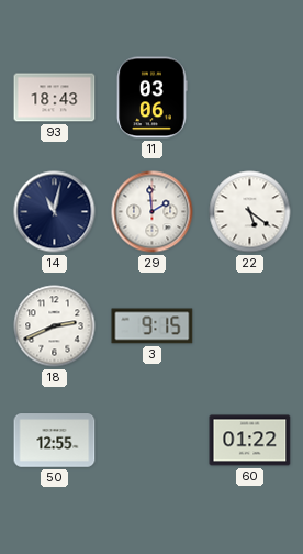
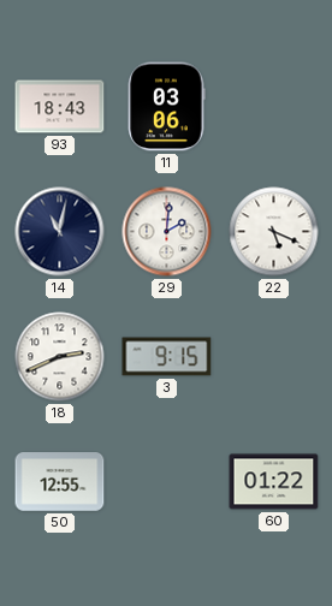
29: 1:59 -> 2:01
22: 5:21 -> 5:19
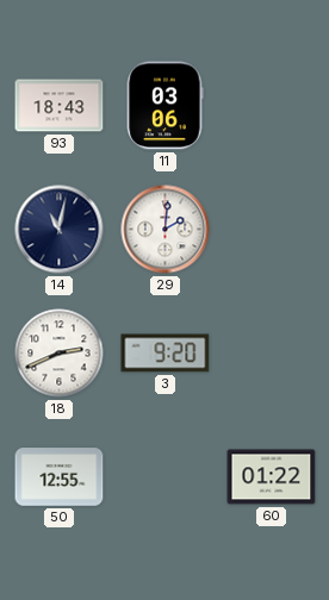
22: 5:19 -> none
3: 9:15 -> 9:20
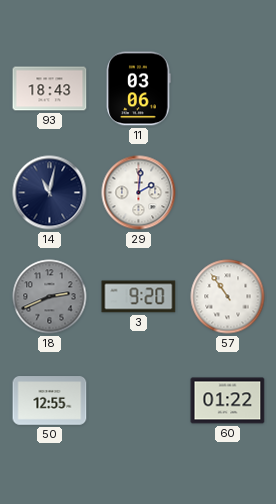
18 dial: white -> grey
57: none -> 10:54
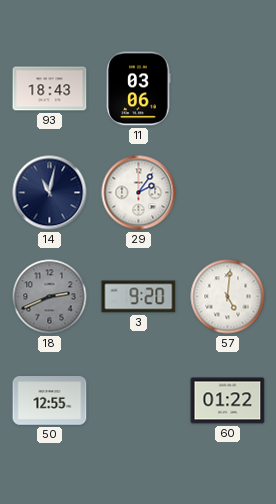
29: 2:01 -> 2:06
57: 10:54 -> 5:01
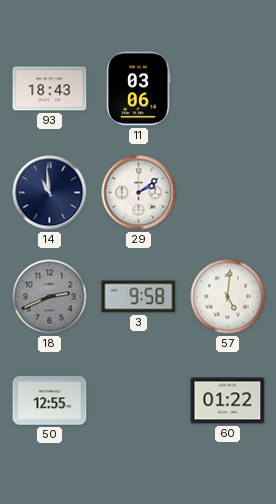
14: 11:02 -> 10:59
29: 2:06 -> 2:09
3: 9:20 -> 9:58
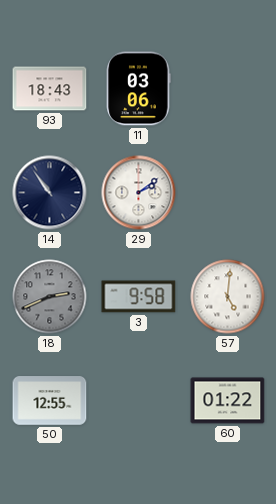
14: 10:59 -> 10:54
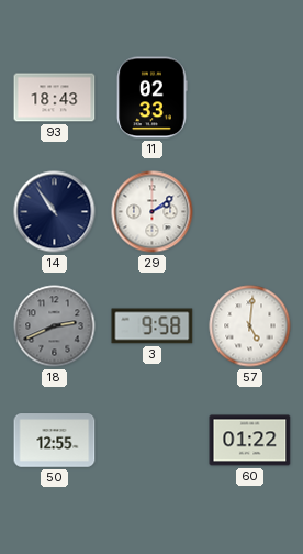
11: 03:06 -> 02:33
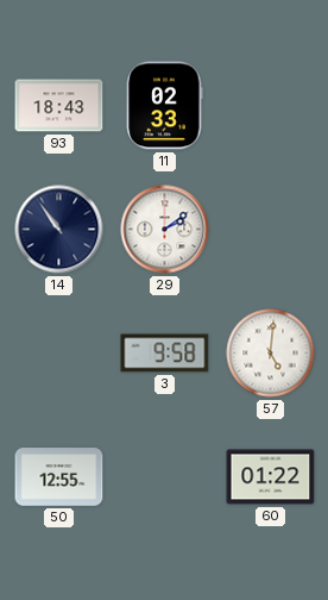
18: 2:41 -> none
